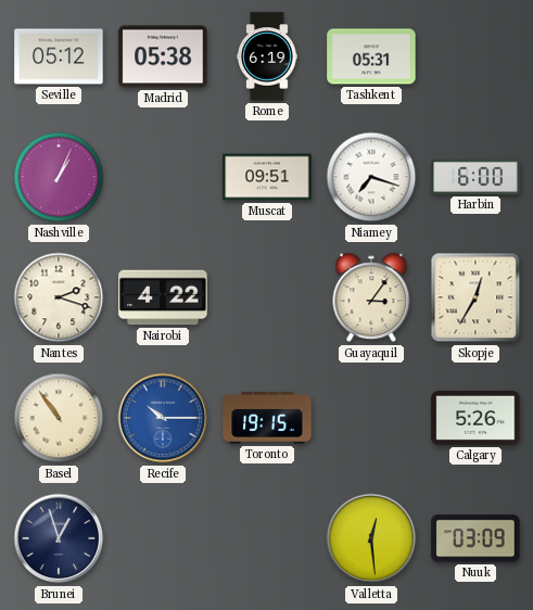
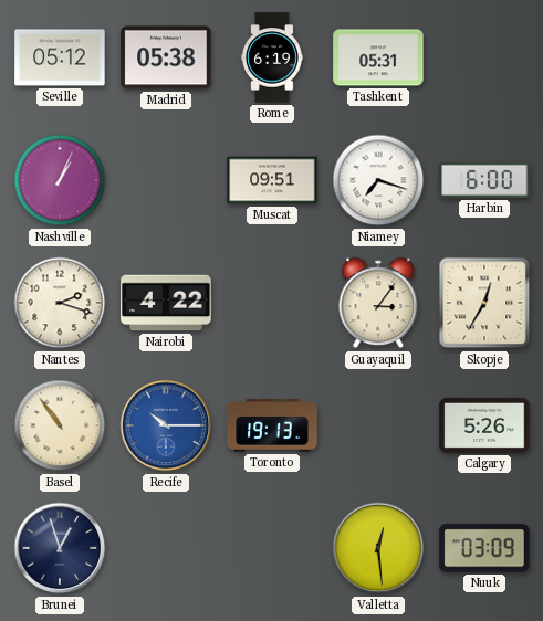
Toronto: 19:15 -> 19:13
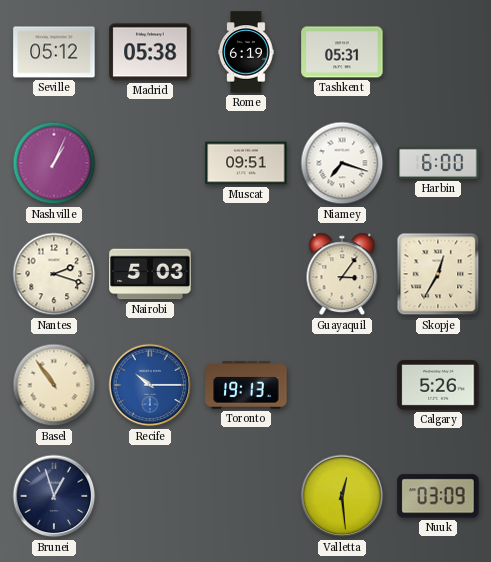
Nairobi: 4:22 -> 5:03
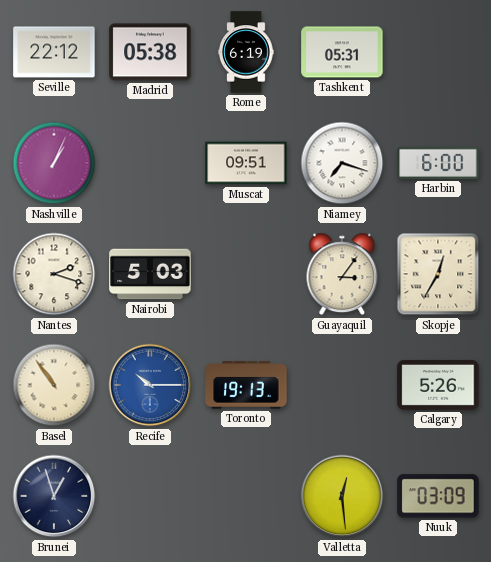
Seville: 05:12 -> 22:12
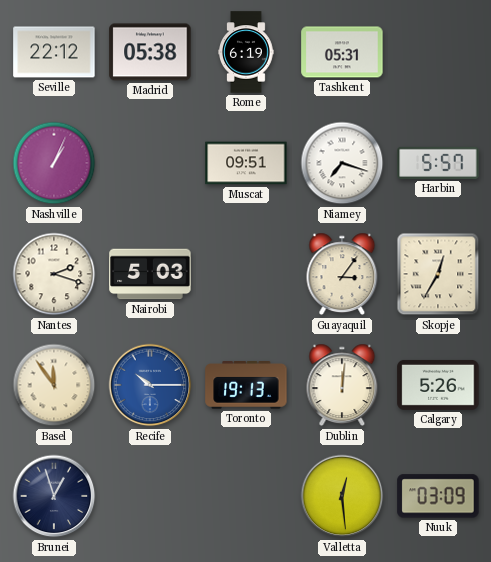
Harbin: 6:00 -> 5:57
Basel: 10:54 -> 11:54
Dublin: none -> 12:01
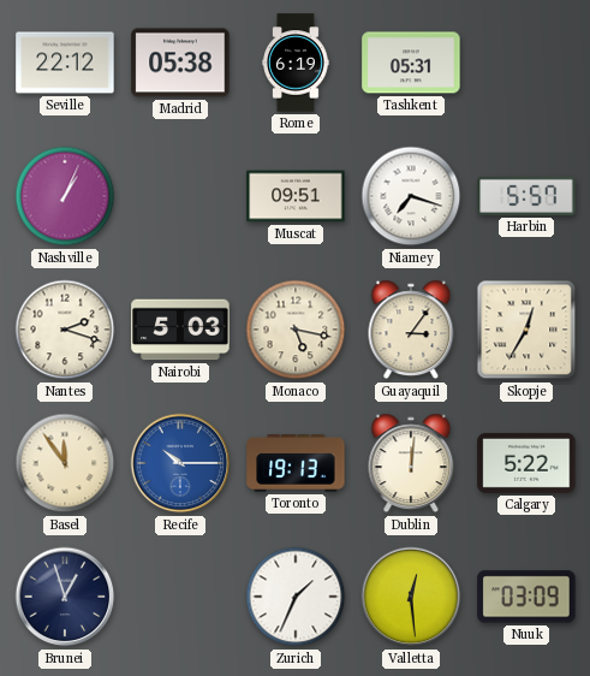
Monaco: none -> 5:17
Calgary: 5:26 -> 5:22
Zurich: none -> 1:34
